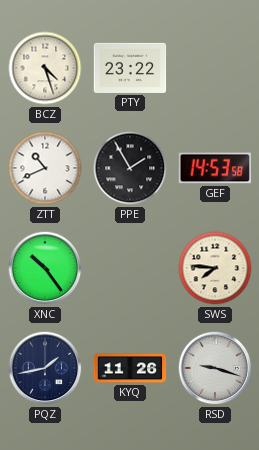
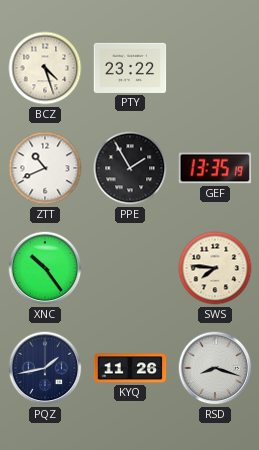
GEF: 14:53 -> 13:35
RSD: 9:18 -> 8:18
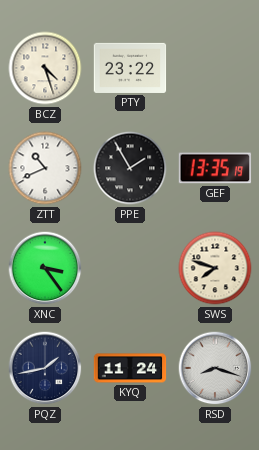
XNC: 10:24 -> 3:24
SWS: 7:46 -> 7:48
KYQ: 11:26 -> 11:24
